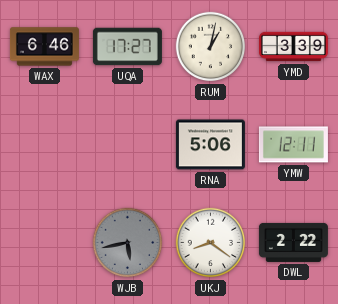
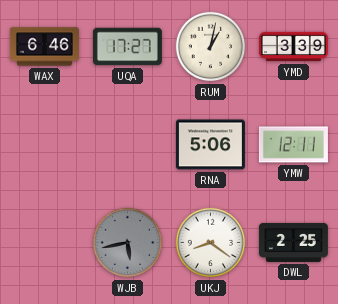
DWL: 2:22 -> 2:25
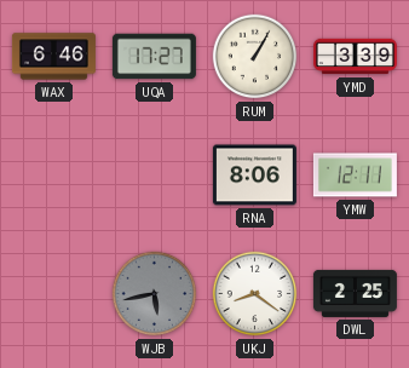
RUM: 1:02 -> 1:05
RNA: 5:06 -> 8:06
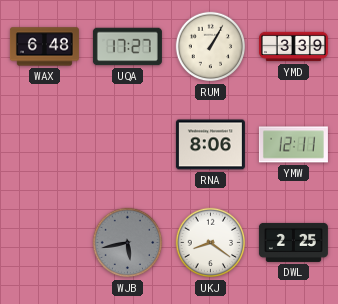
WAX: 6:46 -> 6:48
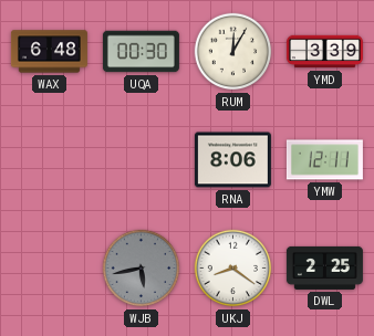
UQA: 17:27 -> 00:30
RUM: 1:05 -> 12:05
